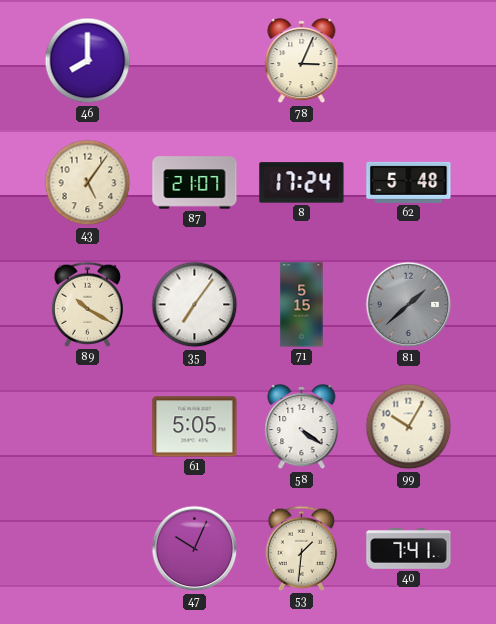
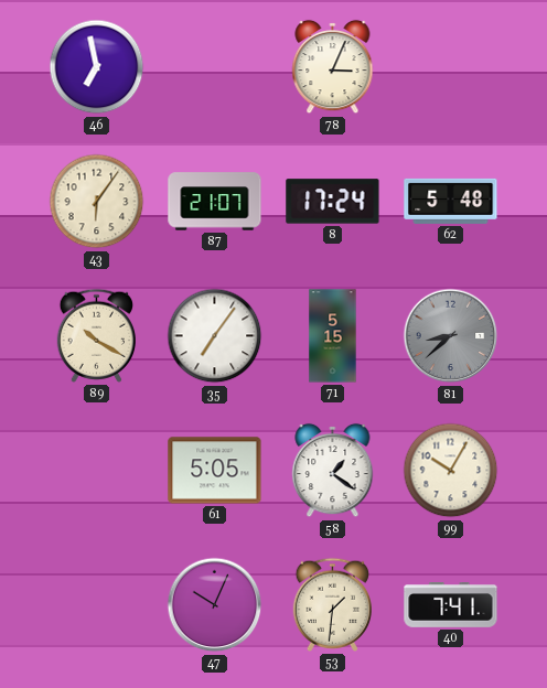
46: 8:00 -> 6:58
43: 5:06 -> 6:06
81: 1:38 -> 8:38
58: 4:21 -> 1:21
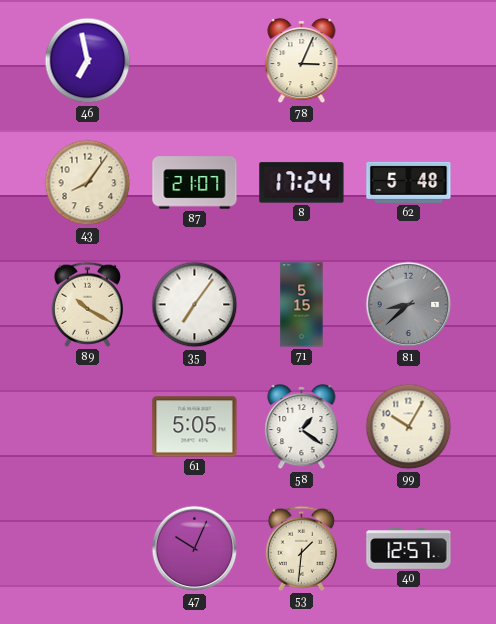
43: 6:06 -> 8:06
40: 7:41 -> 12:57
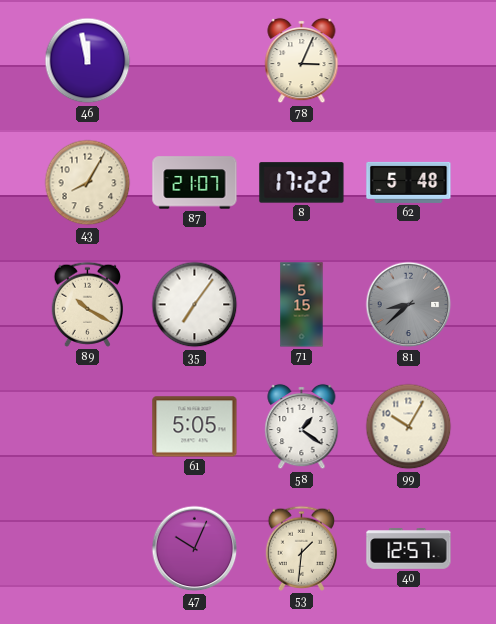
46: 6:58 -> 11:58
43: 8:06 -> 8:05
8: 17:24 -> 17:22
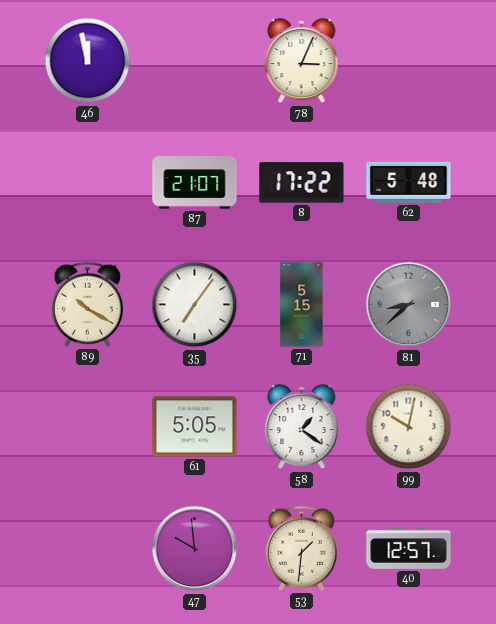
43: 8:05 -> none
99: 10:05 -> 10:02
47: 10:04 -> 9:59
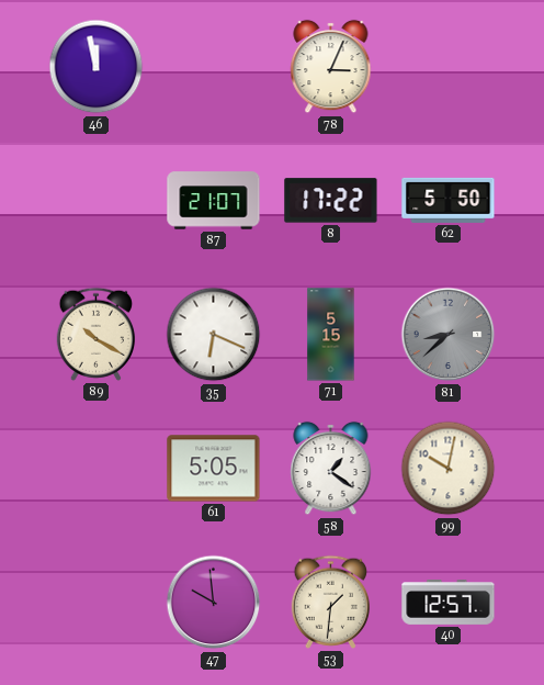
62: 5:48 -> 5:50
35: 7:06 -> 6:19
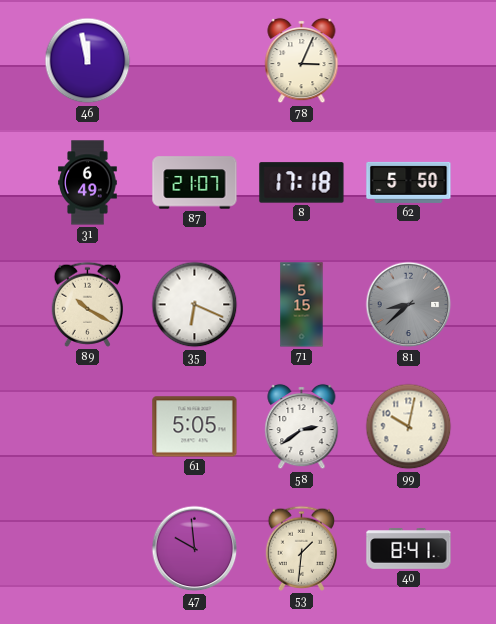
31: none -> 6:49
8: 17:22 -> 17:18
58: 1:21 -> 2:39
40: 12:57 -> 8:41
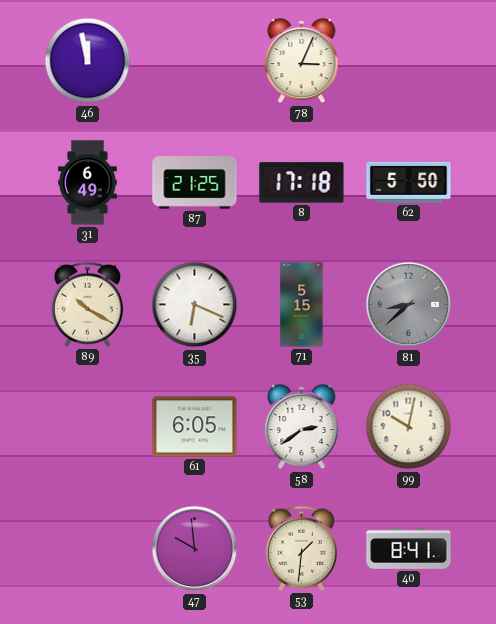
87: 21:07 -> 21:25
61: 5:05 -> 6:05
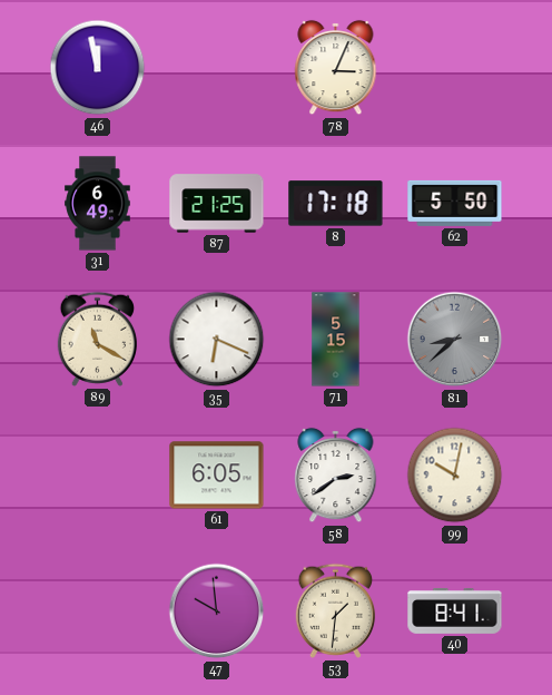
89: 10:20 -> 11:20
